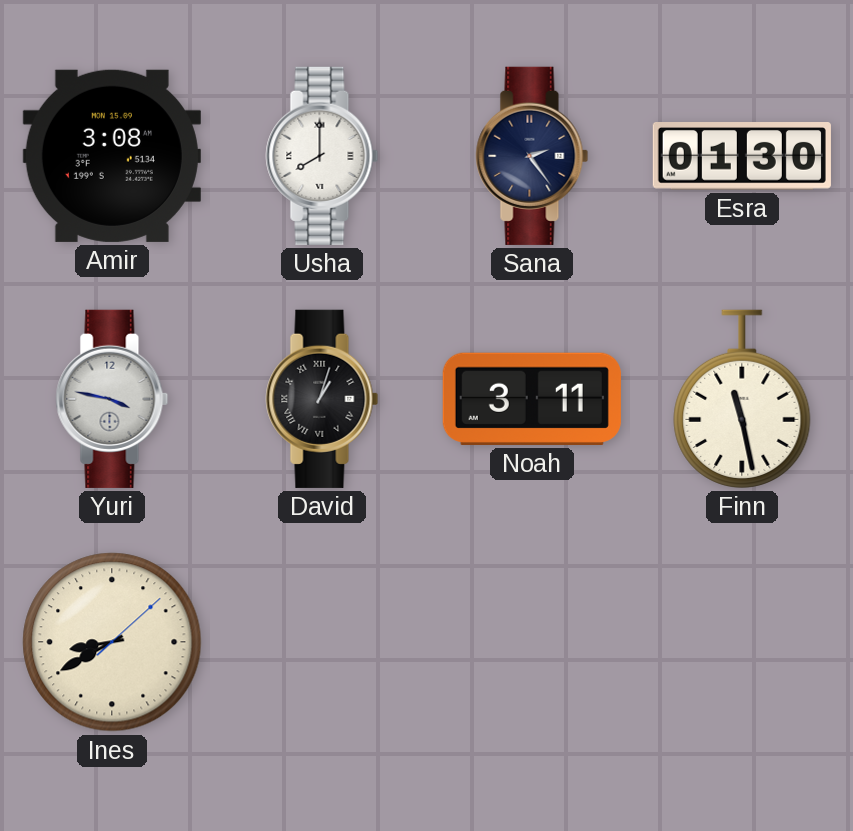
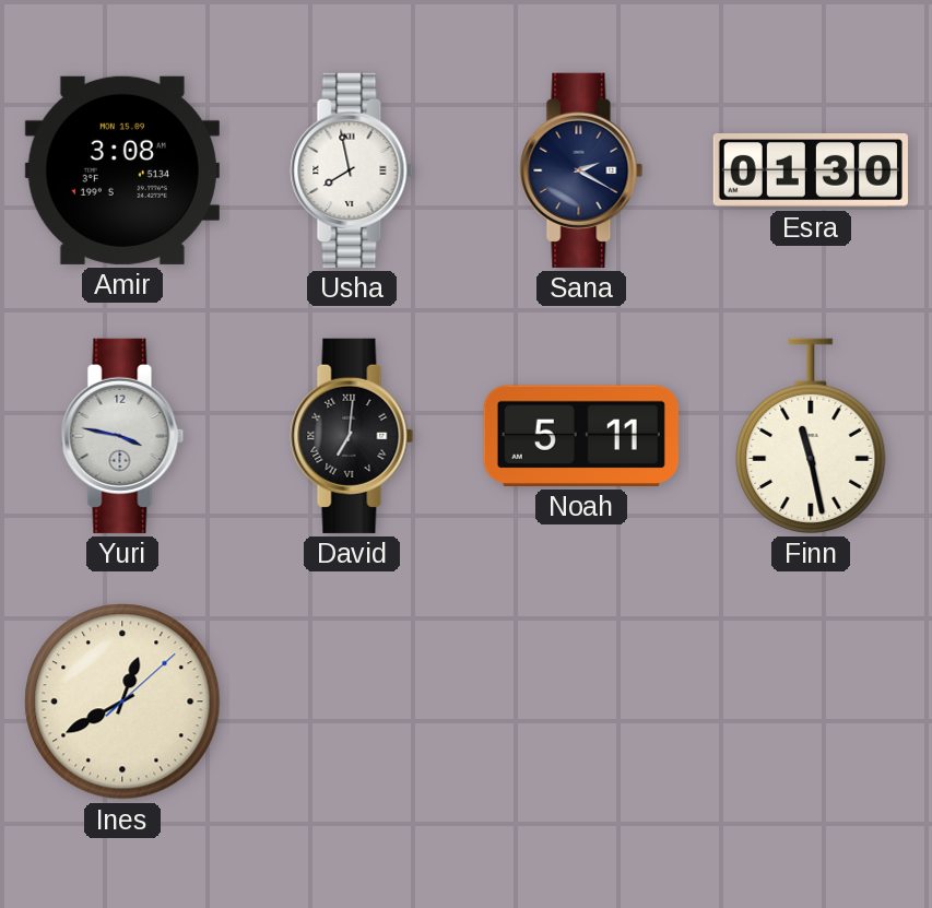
Usha: 8:00 -> 7:58
Sana: 2:24 -> 2:20
David: 1:03 -> 7:01
Noah: 3:11 -> 5:11
Ines: 8:40 -> 12:40
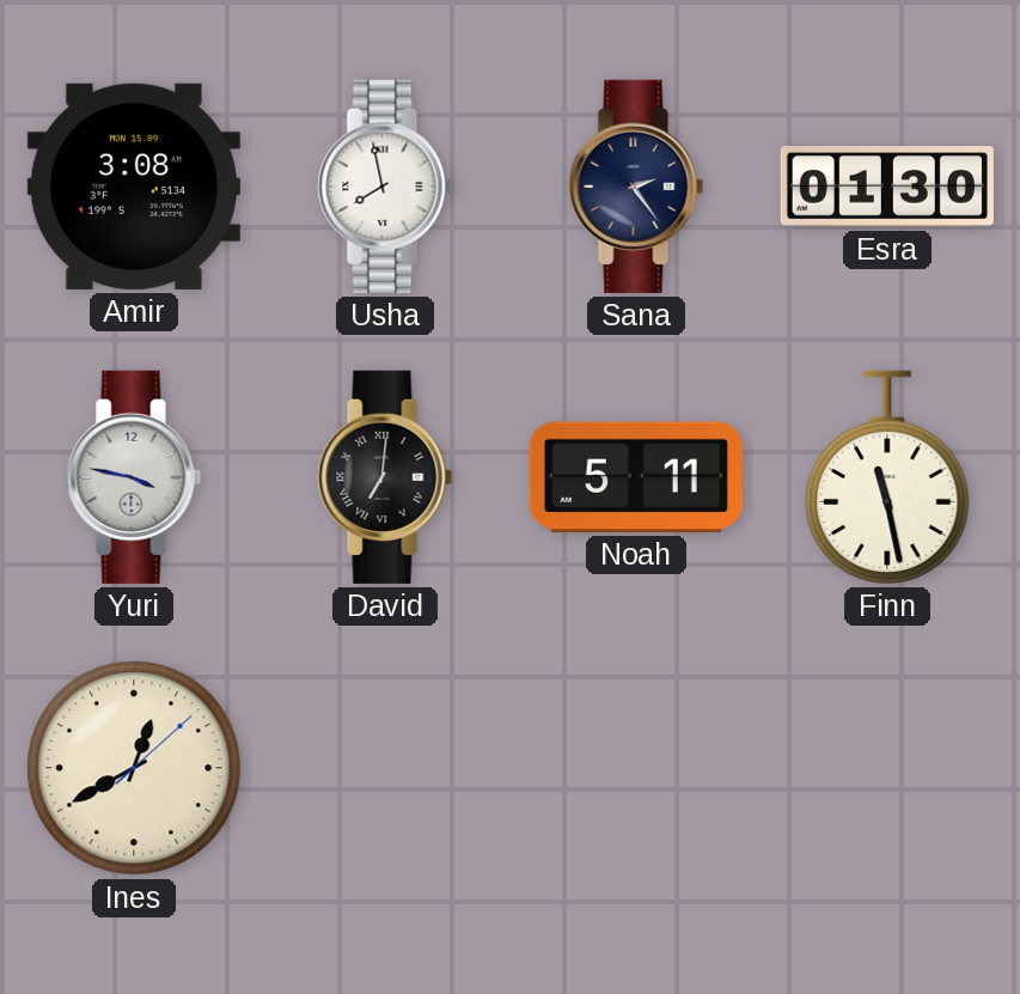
Sana: 2:20 -> 2:24
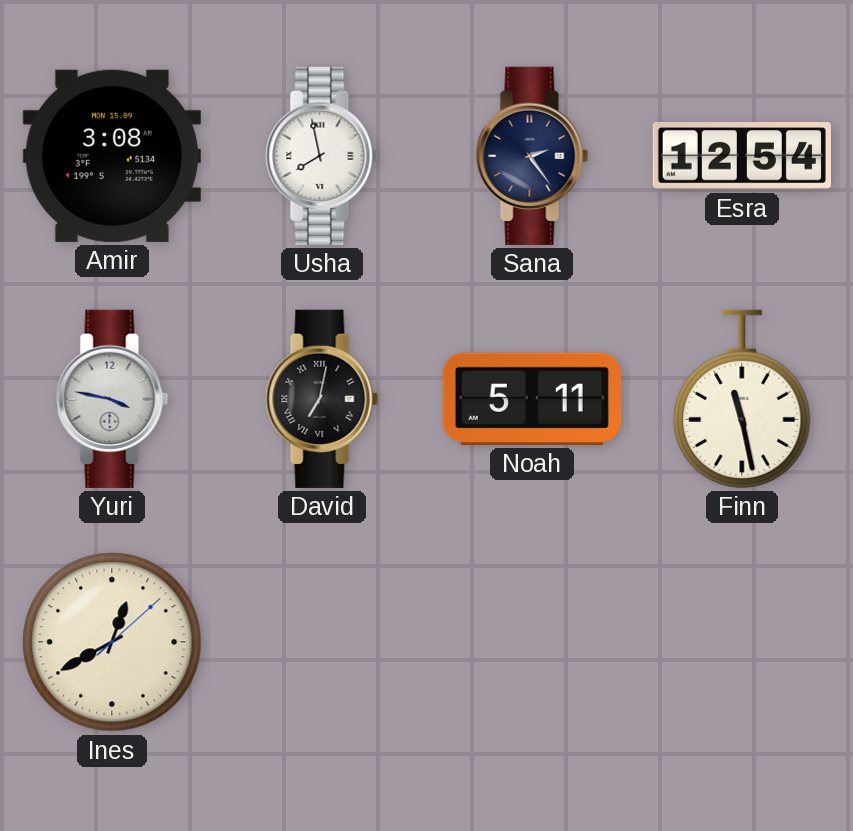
Esra: 01:30 -> 12:54
David: 7:01 -> 7:02
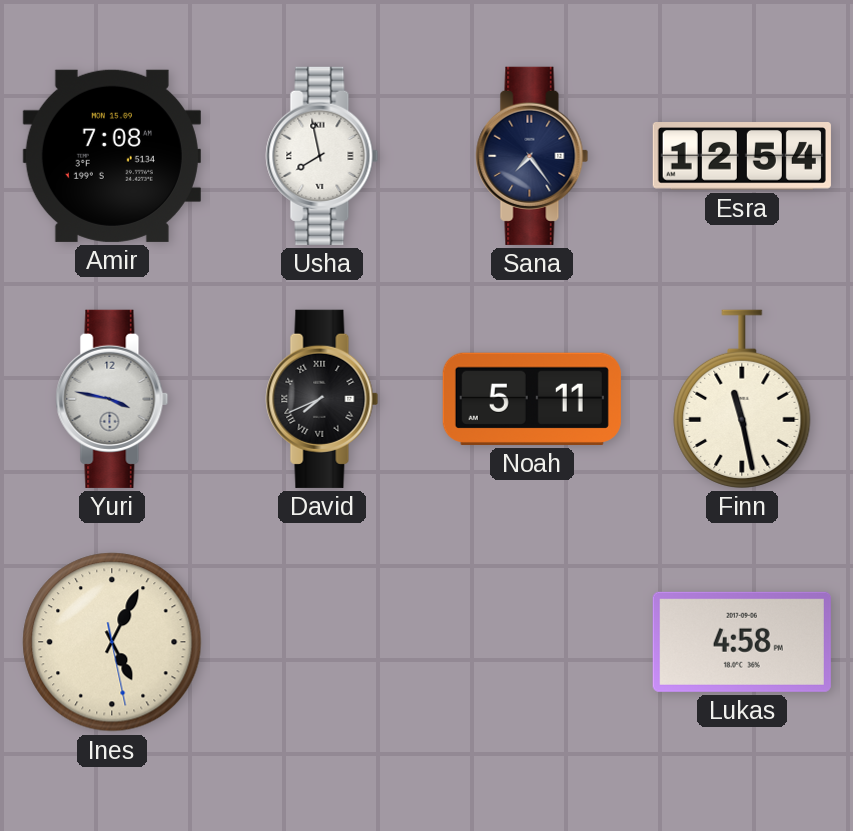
Amir: 3:08 -> 7:08
Sana: 2:24 -> 7:24
David: 7:02 -> 7:41
Ines: 12:40 -> 5:04
Lukas: none -> 4:58
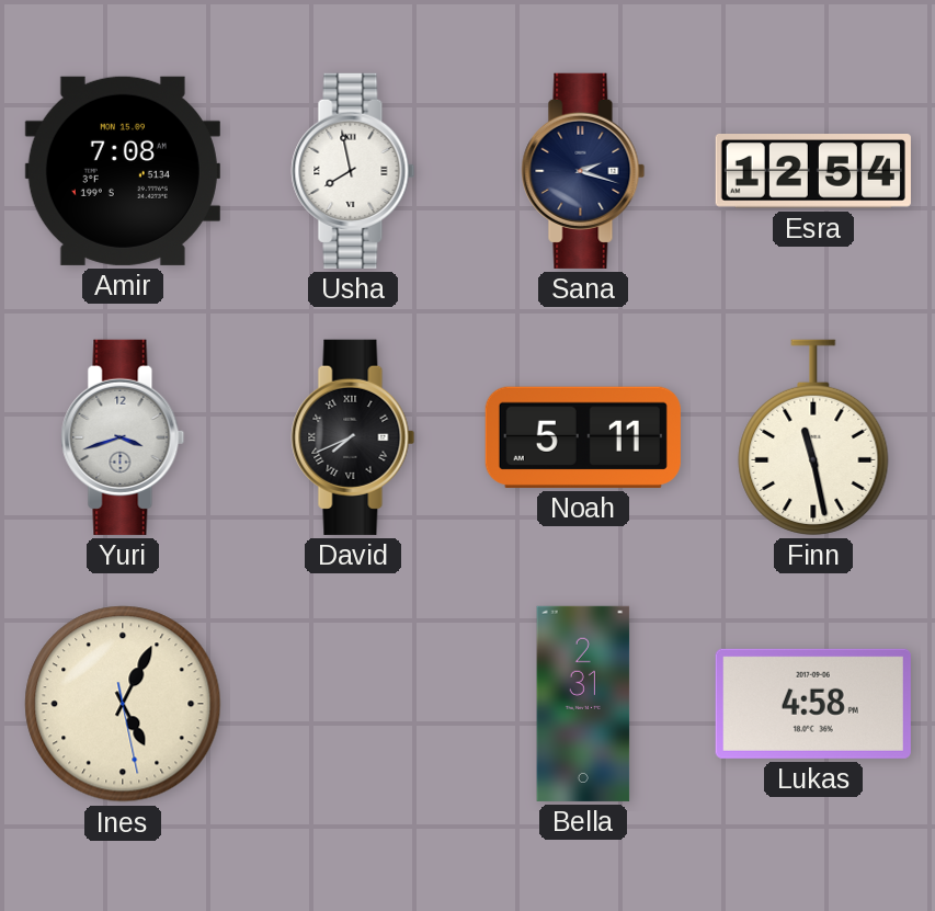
Sana: 7:24 -> 2:18
Yuri: 3:47 -> 3:42
Bella: none -> 2:31
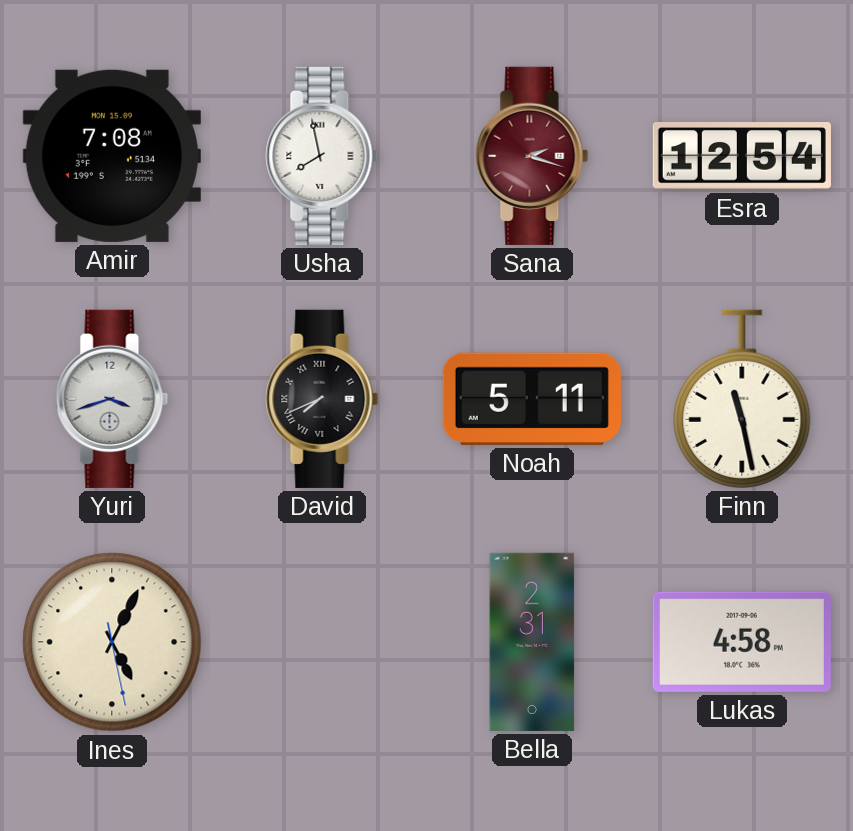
Sana dial: navy -> burgundy
